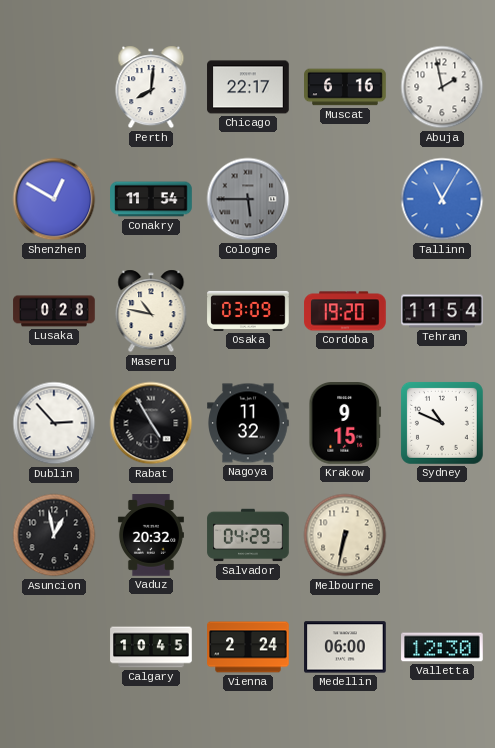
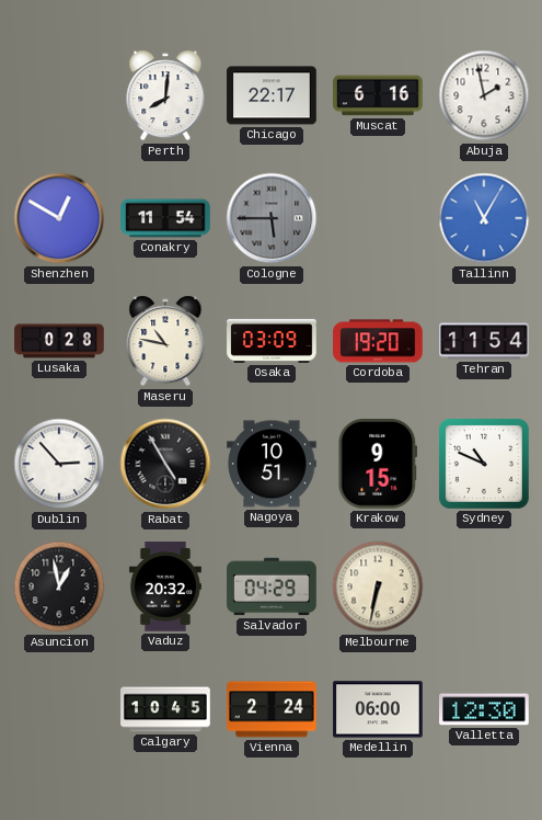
Nagoya: 11:32 -> 10:51
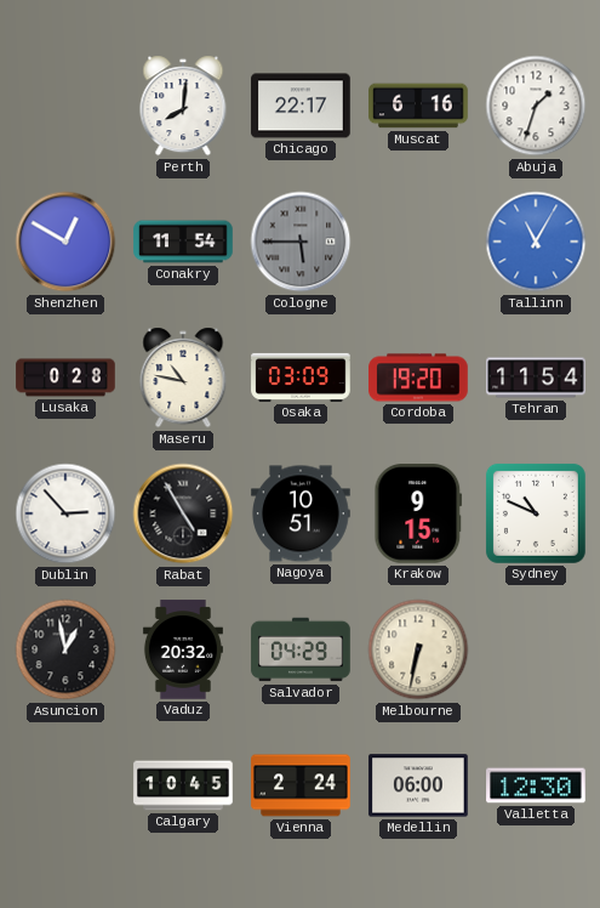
Abuja: 1:58 -> 1:33
